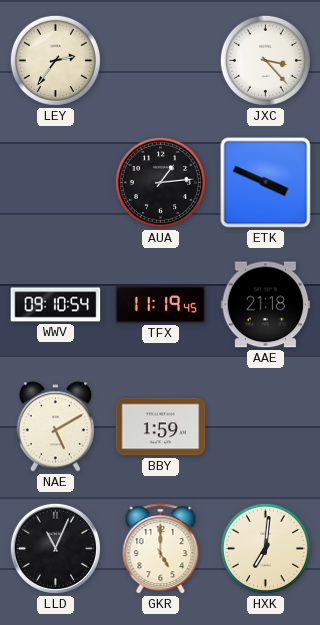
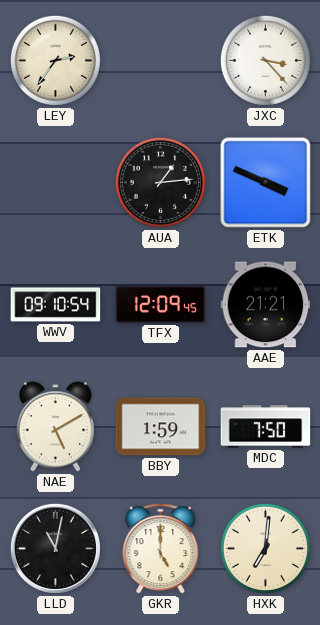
TFX: 11:19 -> 12:09
AAE: 21:18 -> 21:21
MDC: none -> 7:50
LLD: 11:04 -> 11:02
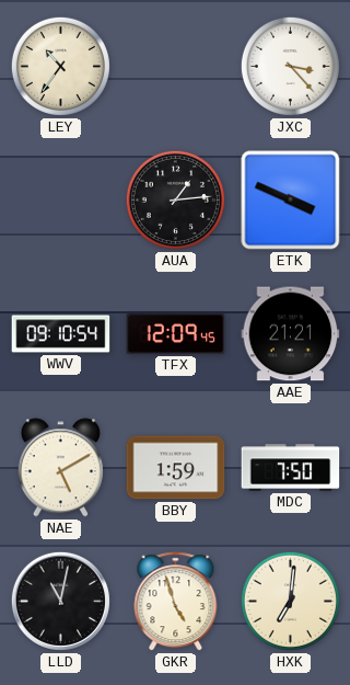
LEY: 2:36 -> 10:36
GKR: 5:00 -> 4:57
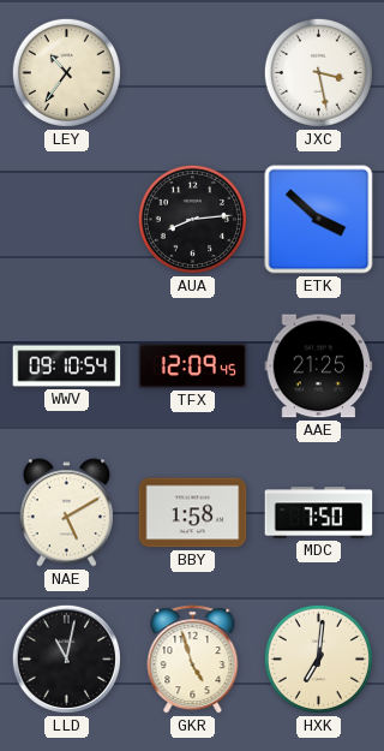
JXC: 3:23 -> 3:28
AUA: 1:14 -> 8:14
ETK: 3:49 -> 3:52
AAE: 21:21 -> 21:25
BBY: 1:59 -> 1:58
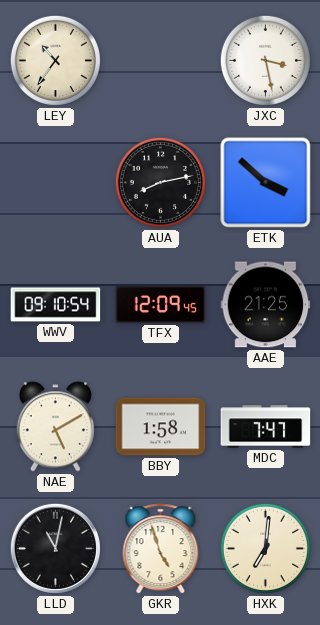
AUA: 8:14 -> 8:13
MDC: 7:50 -> 7:47
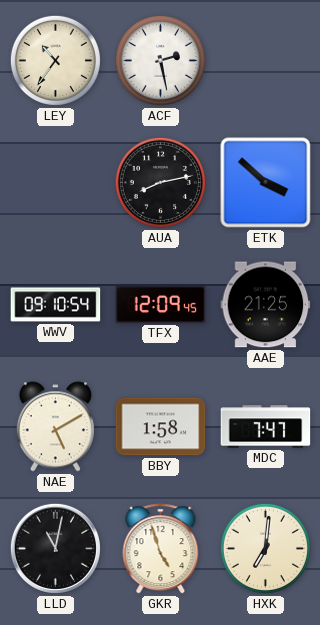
ACF: none -> 2:28
JXC: 3:28 -> none
